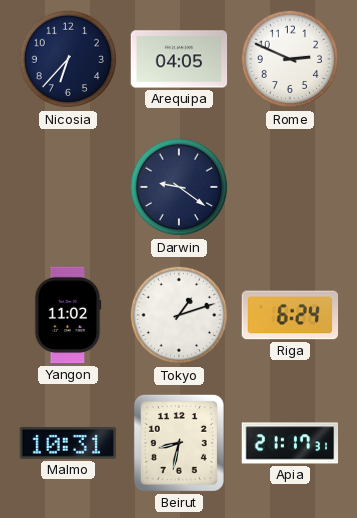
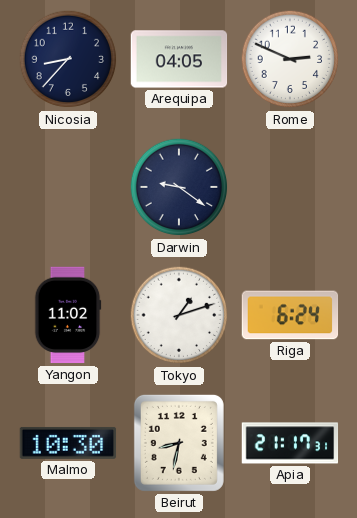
Nicosia: 6:37 -> 8:37
Malmo: 10:31 -> 10:30
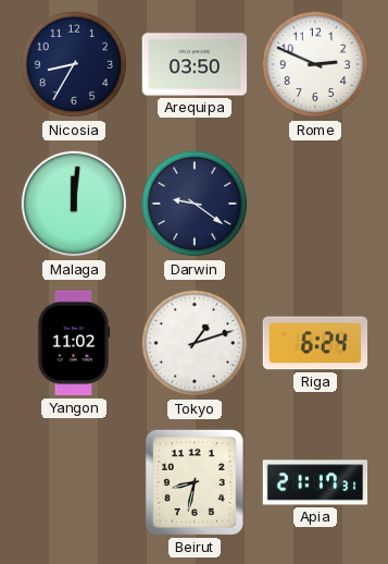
Nicosia: 8:37 -> 8:35
Arequipa: 04:05 -> 03:50
Malaga: none -> 12:01
Malmo: 10:30 -> none
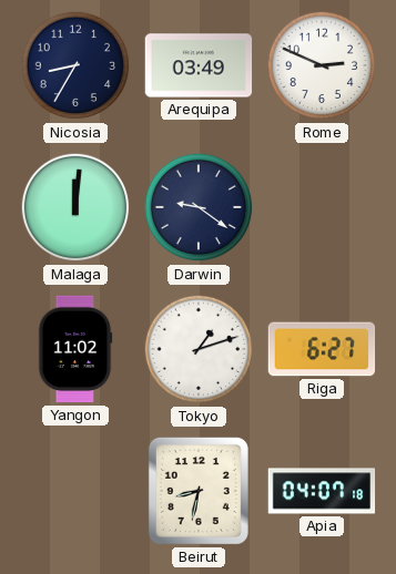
Arequipa: 03:50 -> 03:49
Riga: 6:24 -> 6:27
Apia: 21:17 -> 04:07
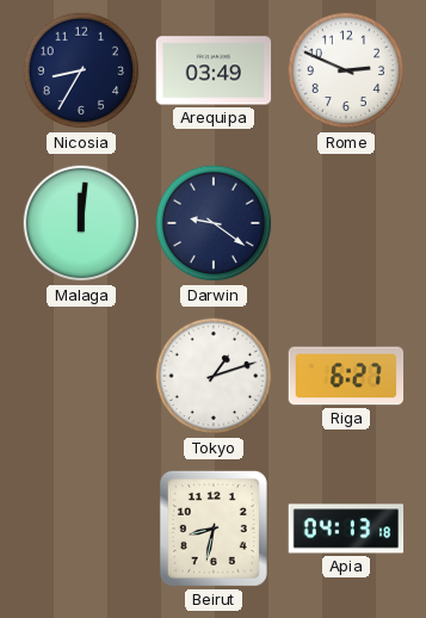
Yangon: 11:02 -> none
Apia: 04:07 -> 04:13
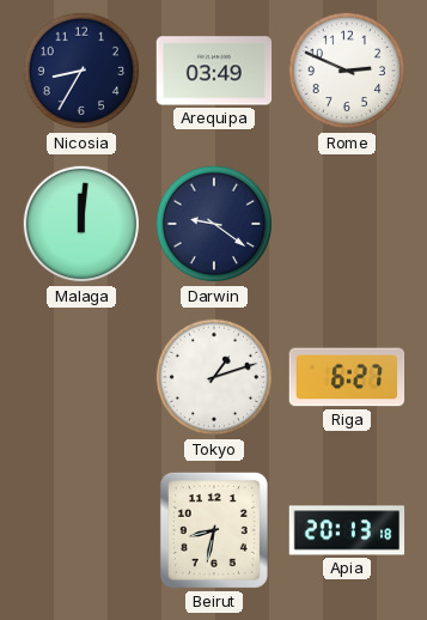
Apia: 04:13 -> 20:13
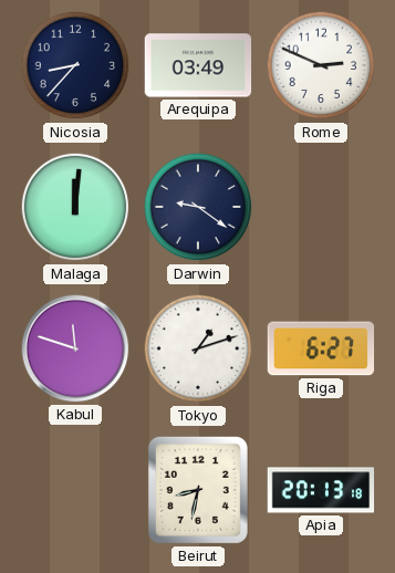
Nicosia: 8:35 -> 8:37
Kabul: none -> 11:48
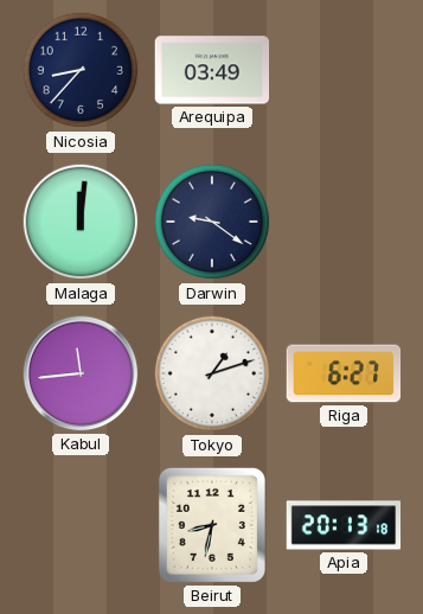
Rome: 2:49 -> none
Kabul: 11:48 -> 11:44
